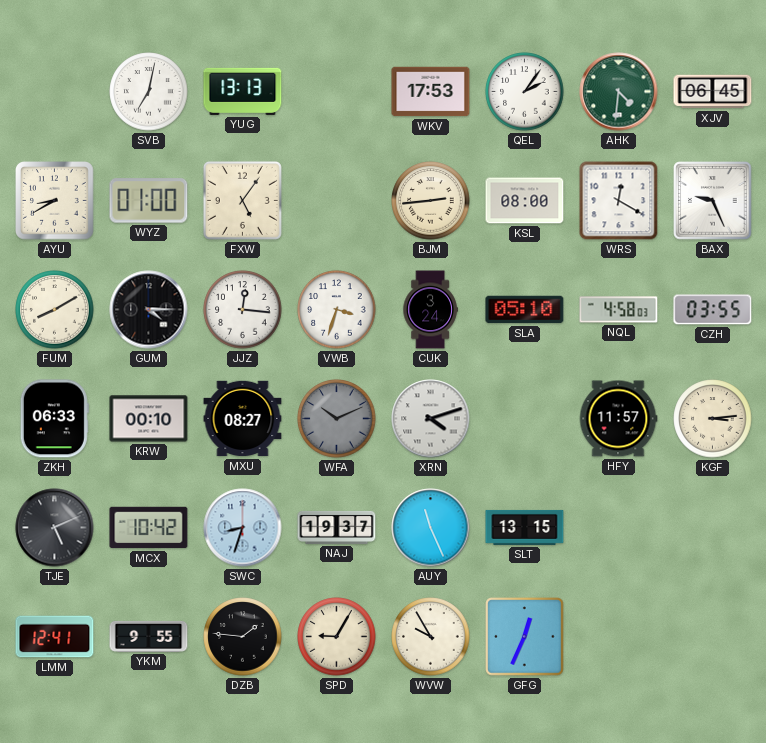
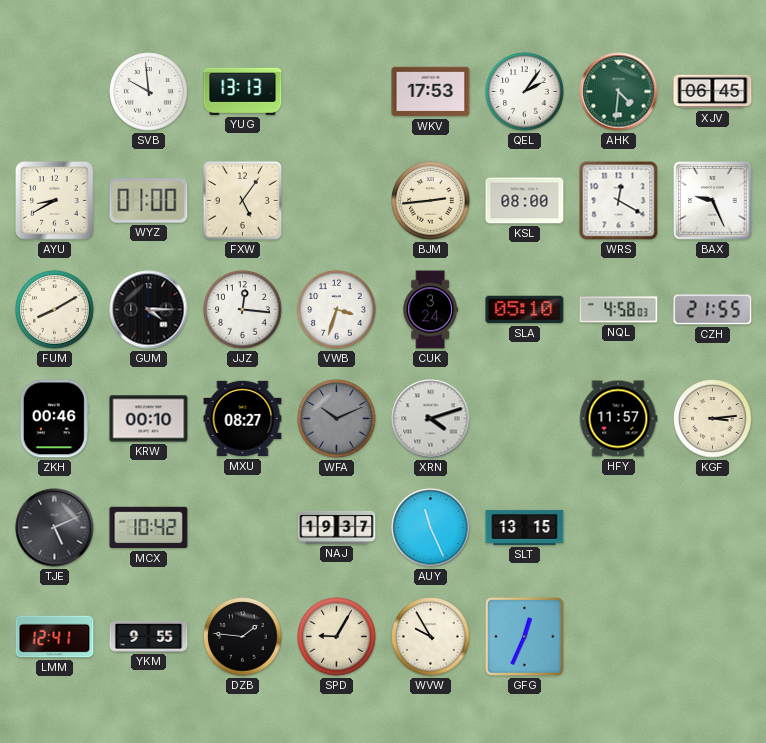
SVB: 7:02 -> 9:59
CZH: 03:55 -> 21:55
ZKH: 06:33 -> 00:46
SWC: 8:33 -> none
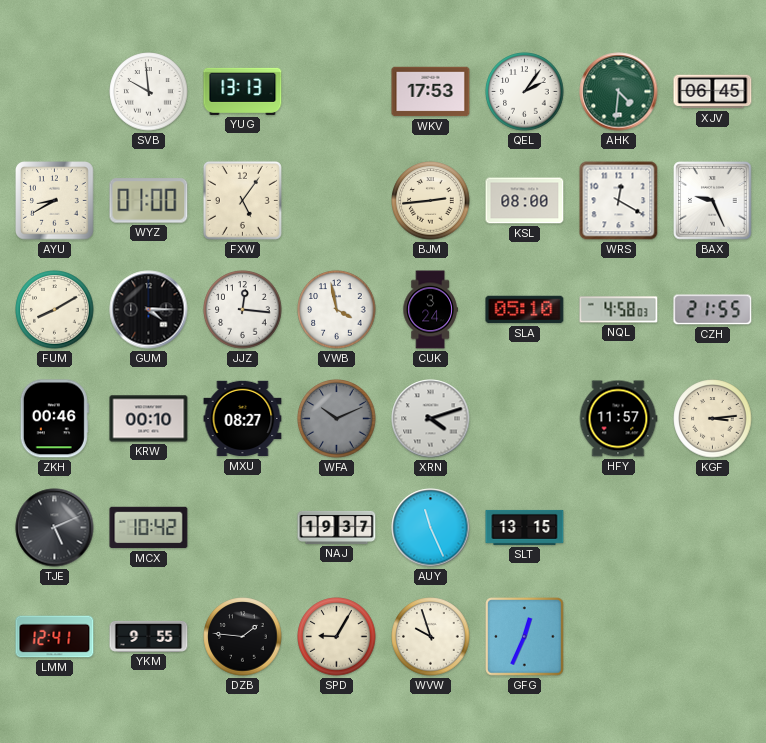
VWB: 3:33 -> 3:58
WVW: 9:55 -> 9:57
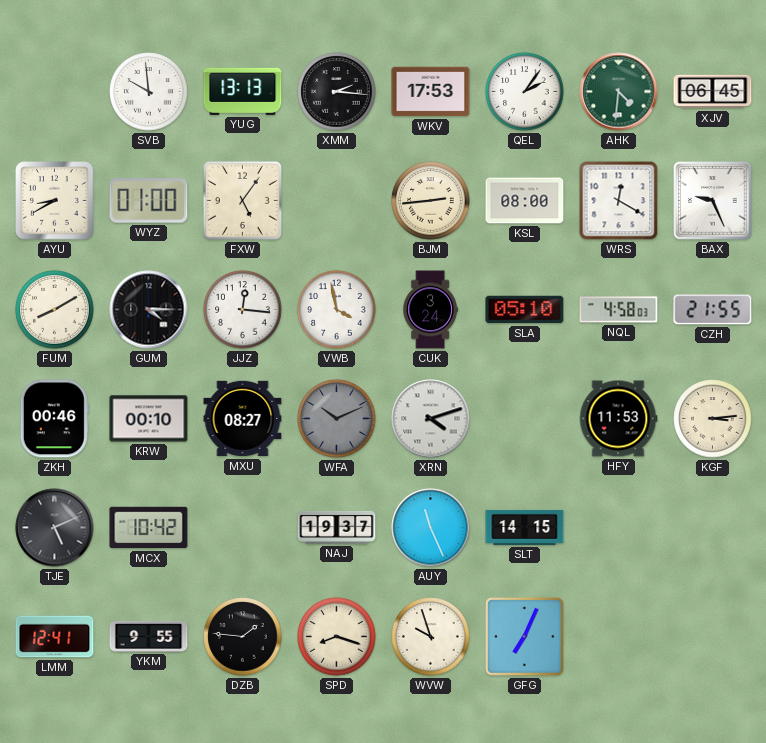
XMM: none -> 2:16
HFY: 11:57 -> 11:53
SLT: 13:15 -> 14:15
SPD: 9:05 -> 8:18
GFG: 12:34 -> 7:04
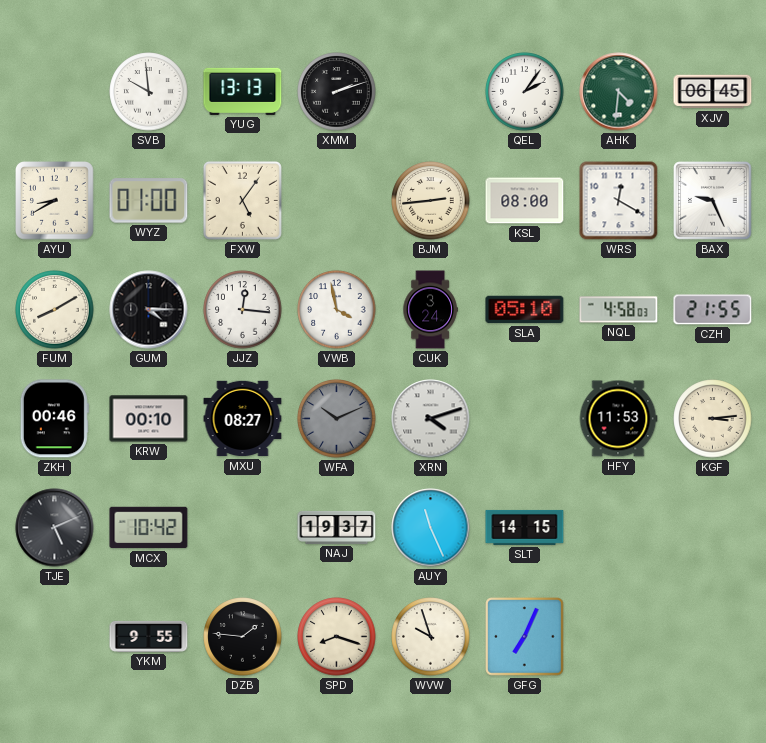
XMM: 2:16 -> 2:12
WKV: 17:53 -> none
LMM: 12:41 -> none
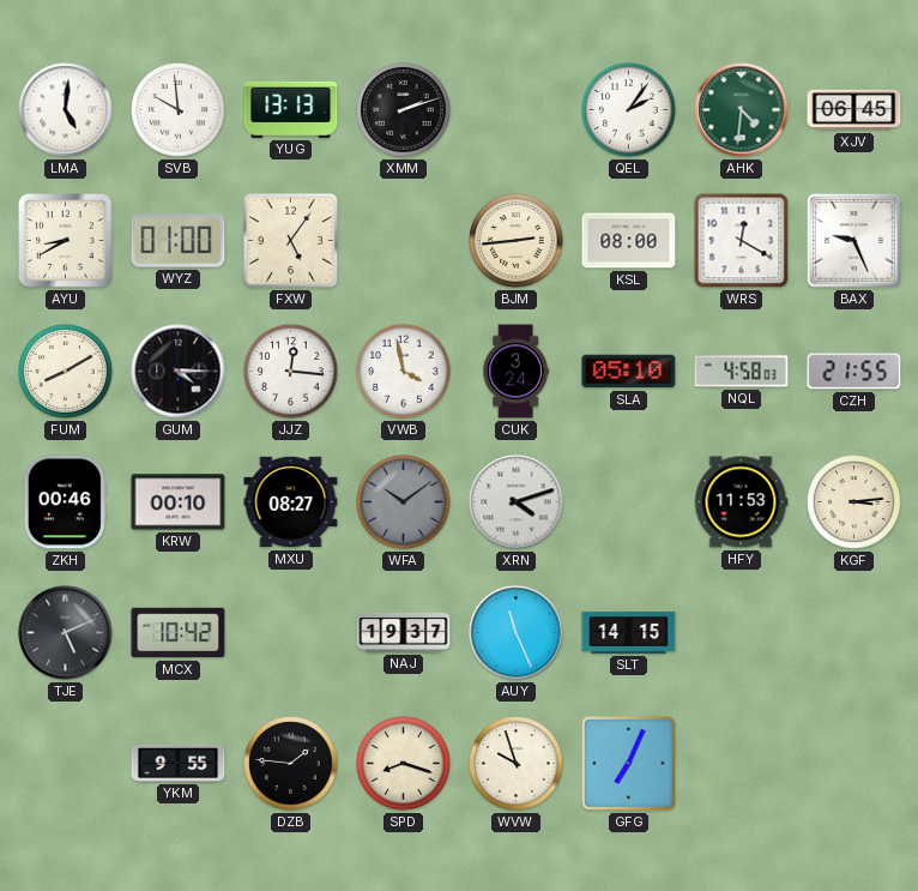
LMA: none -> 5:01
WFA: 10:11 -> 10:09
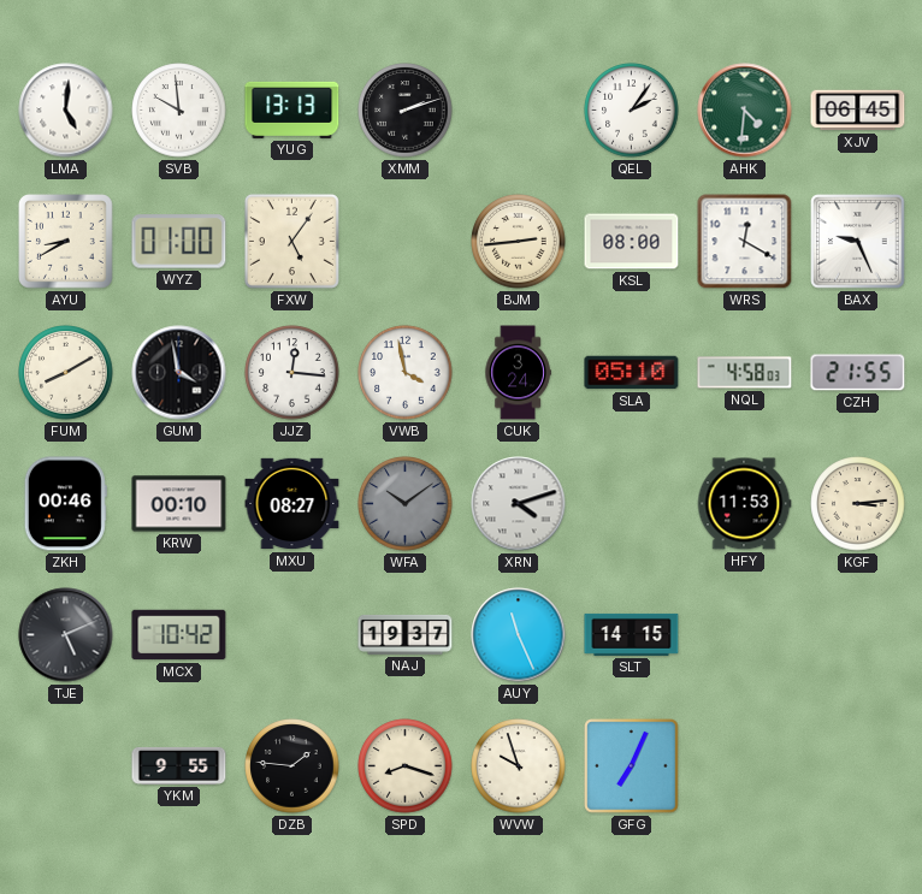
GUM: 4:15 -> 3:58
